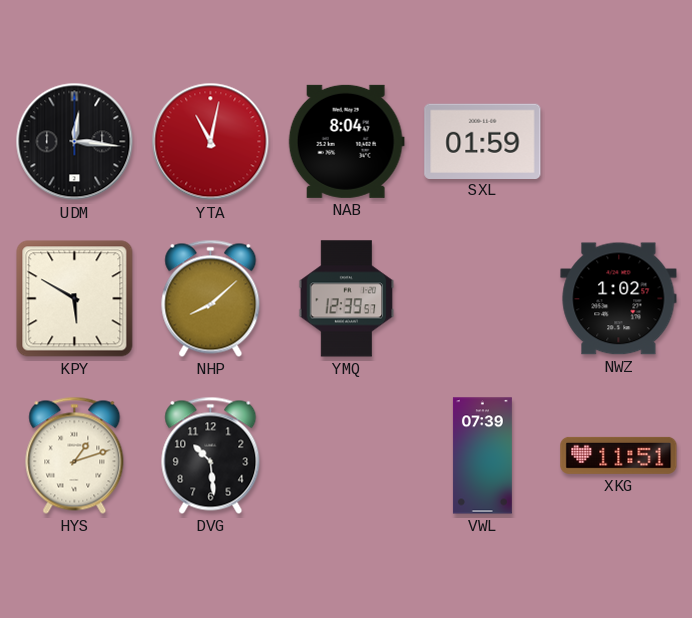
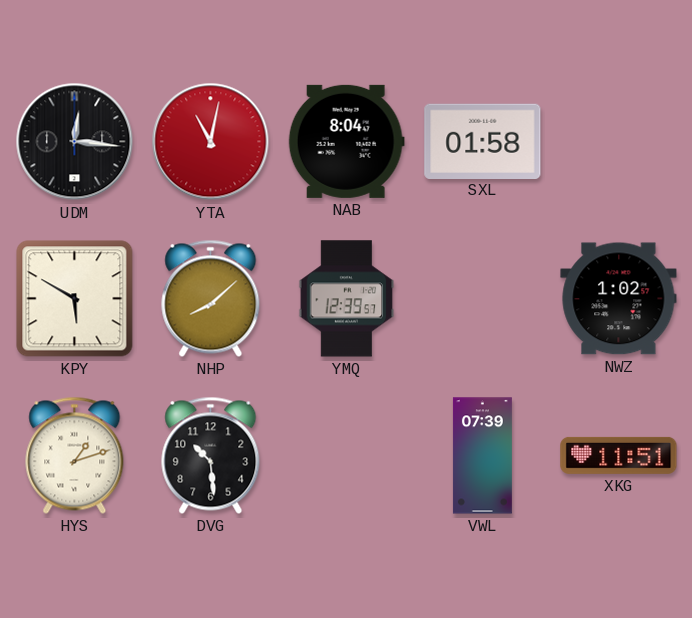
SXL: 01:59 -> 01:58
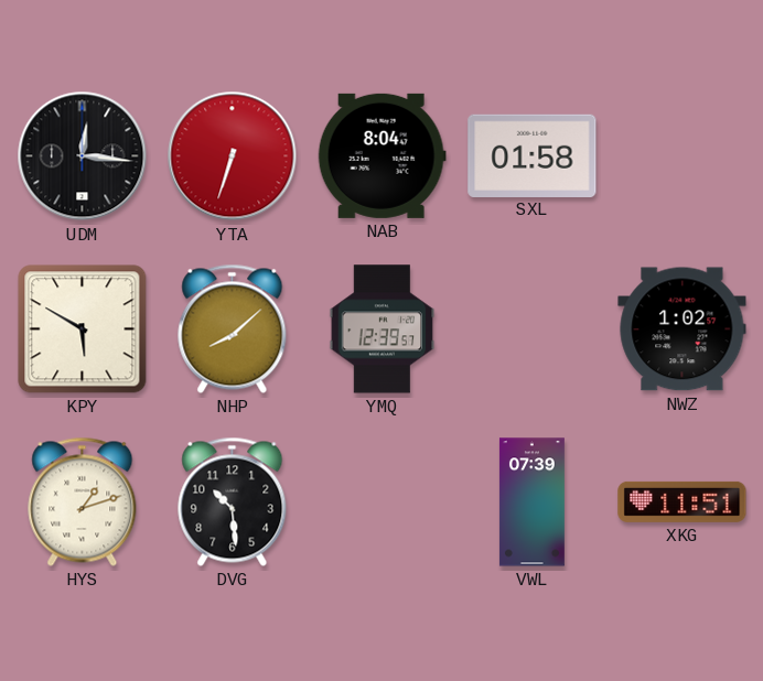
YTA: 11:02 -> 6:33
